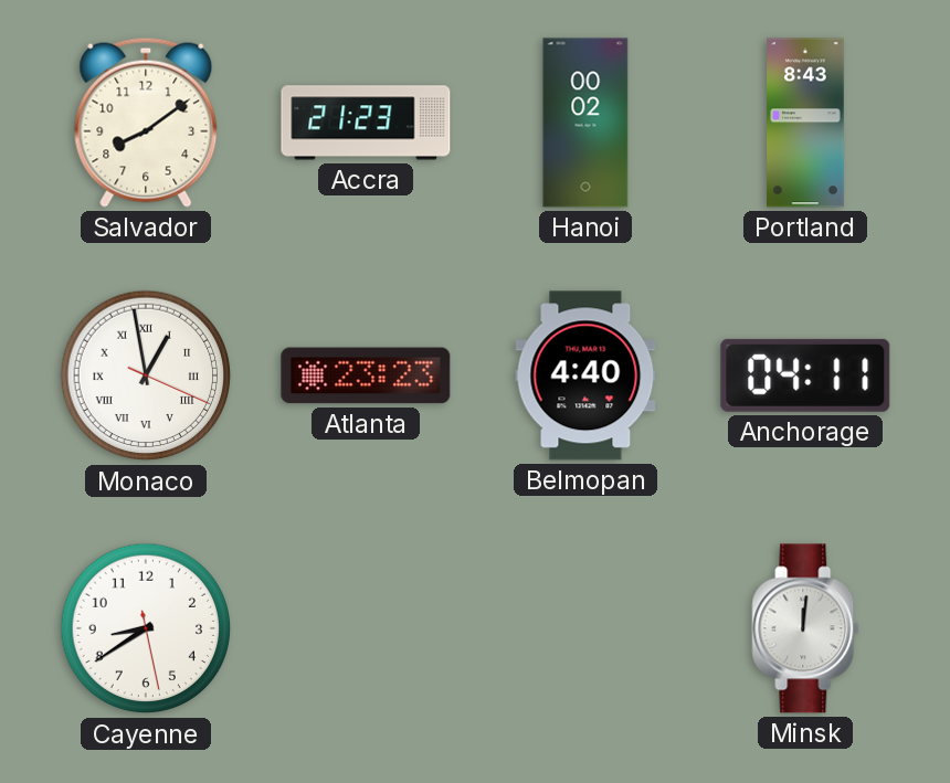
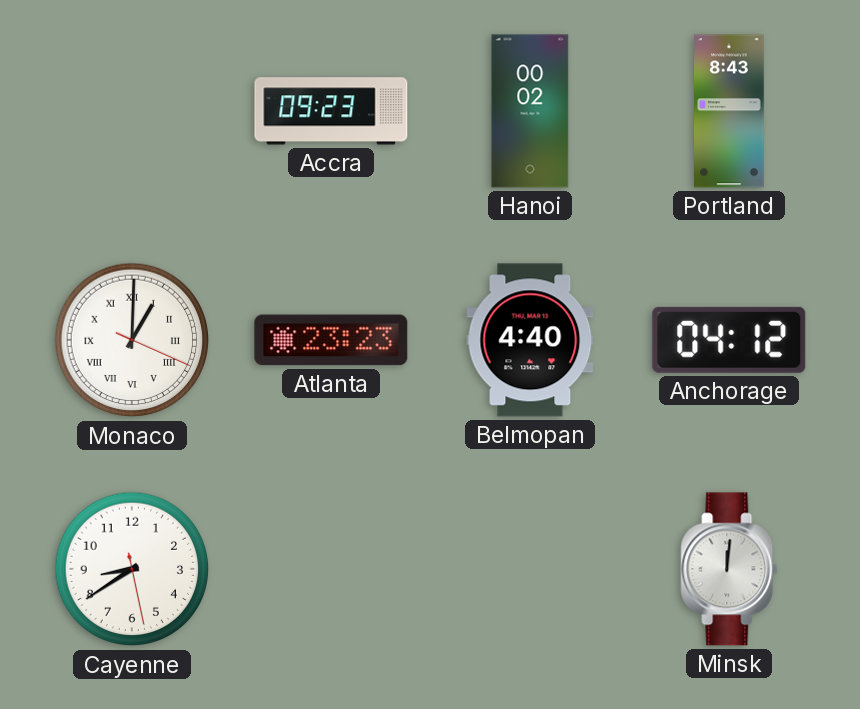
Salvador: 8:09 -> none
Accra: 21:23 -> 09:23
Monaco: 12:58 -> 1:00
Anchorage: 04:11 -> 04:12
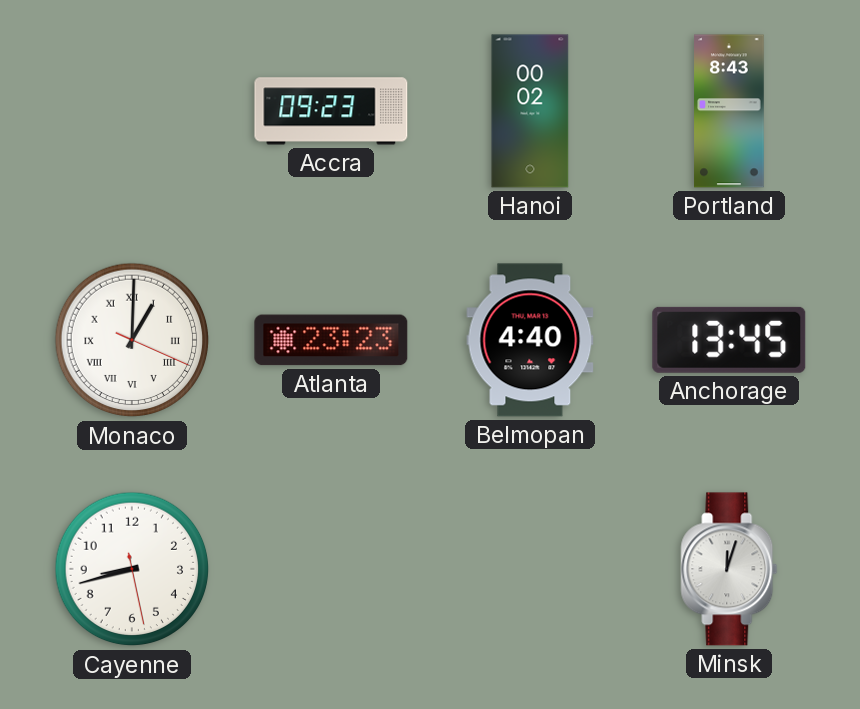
Anchorage: 04:12 -> 13:45
Cayenne: 8:39 -> 8:42
Minsk: 12:01 -> 12:03
